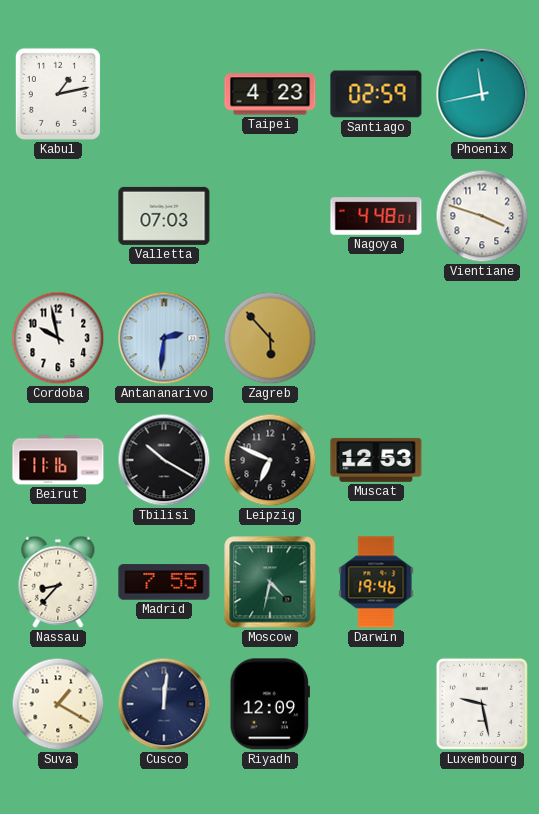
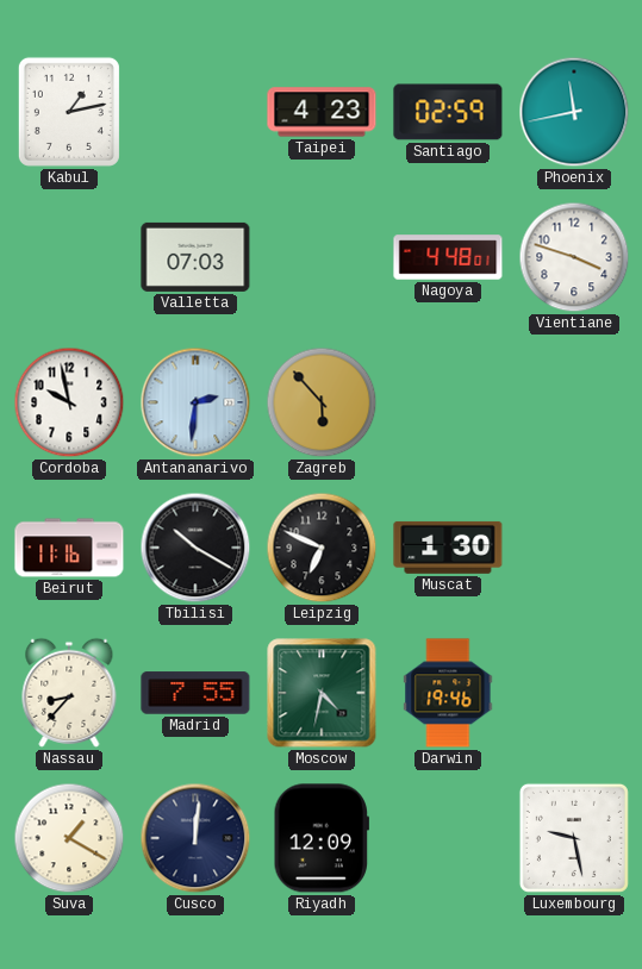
Muscat: 12:53 -> 1:30
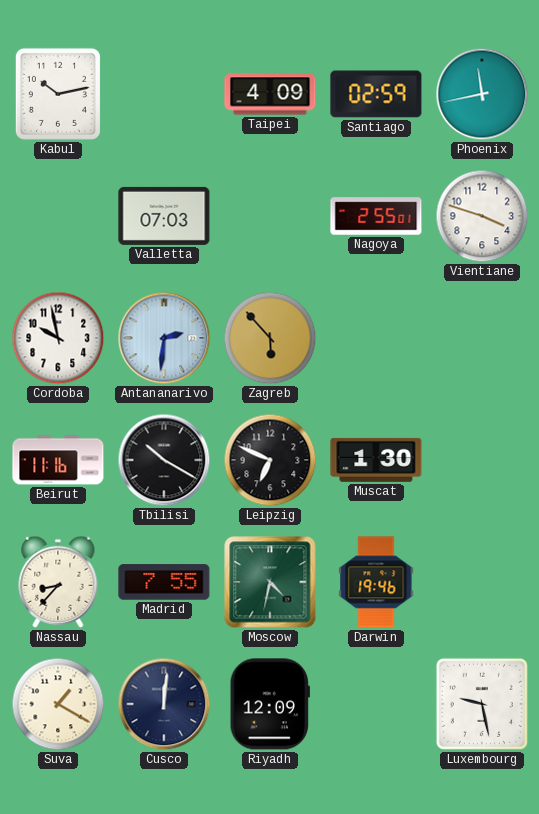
Kabul: 1:13 -> 10:13
Taipei: 4:23 -> 4:09
Nagoya: 4:48 -> 2:55
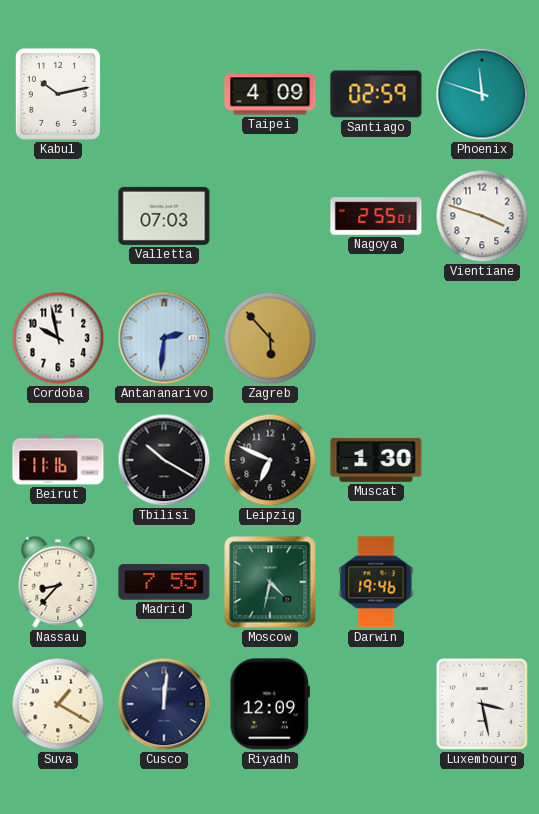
Phoenix: 11:43 -> 11:48
Luxembourg: 9:28 -> 3:28
